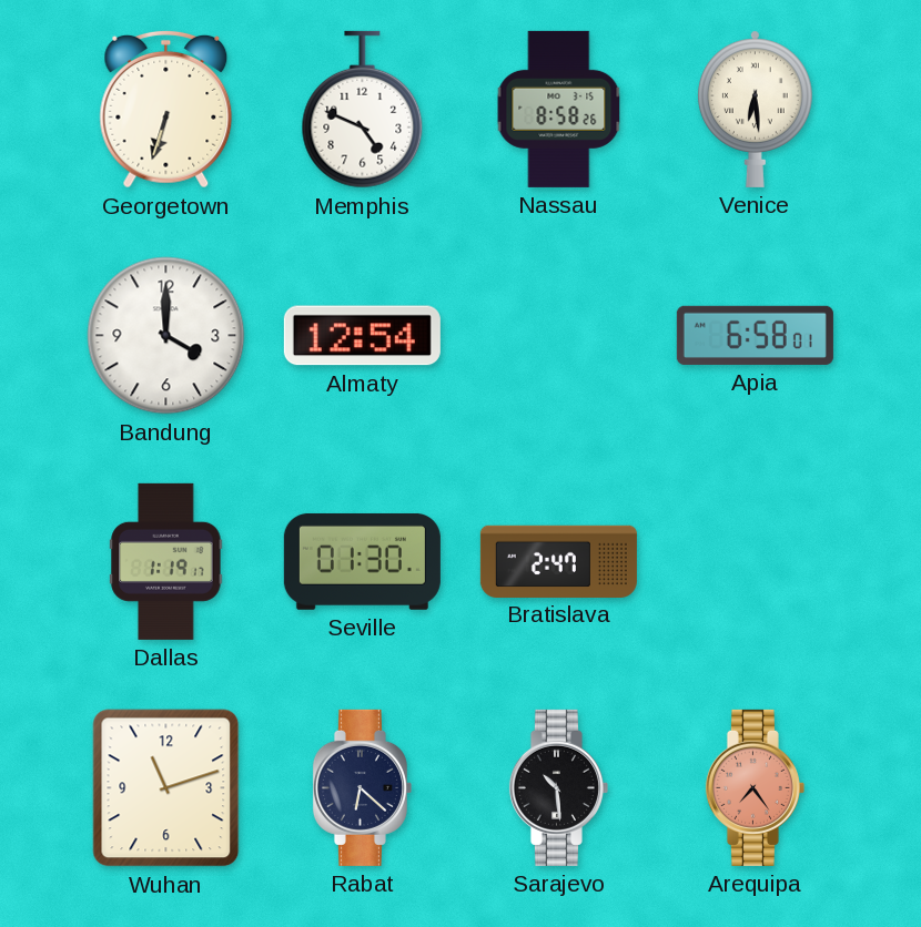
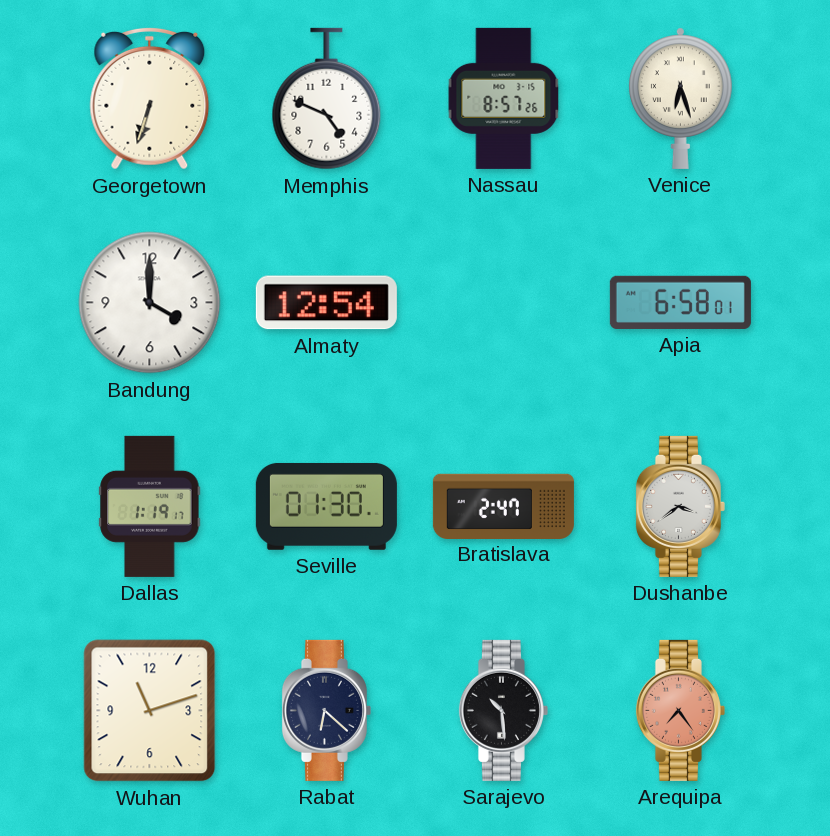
Nassau: 8:58 -> 8:57
Venice: 6:29 -> 6:27
Dushanbe: none -> 3:39
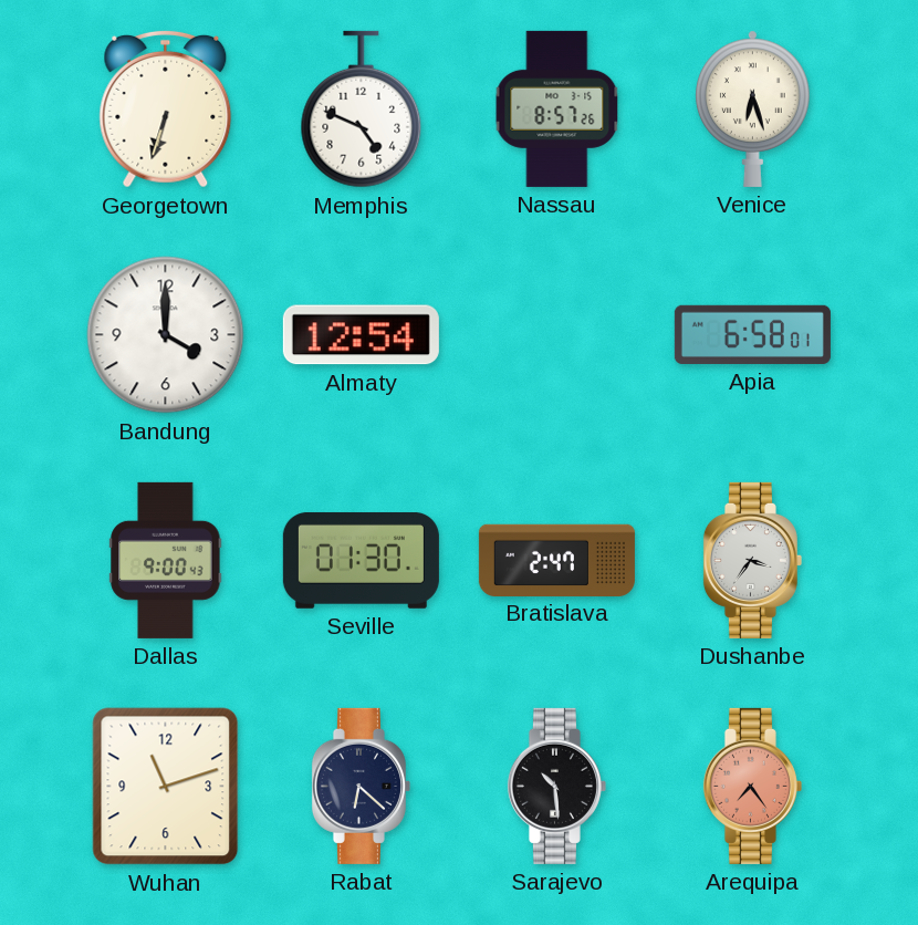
Dallas: 1:19 -> 9:00
Dushanbe: 3:39 -> 3:36
